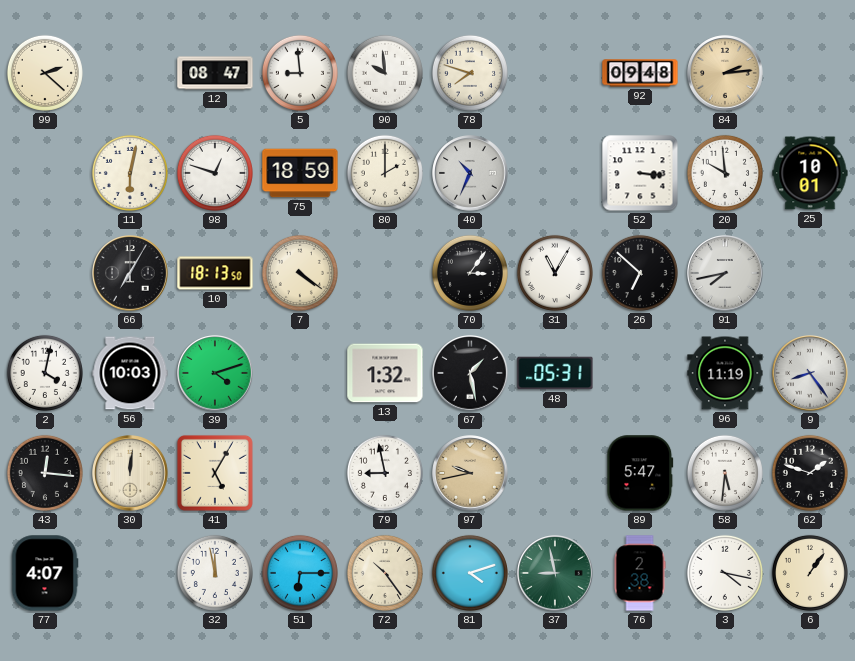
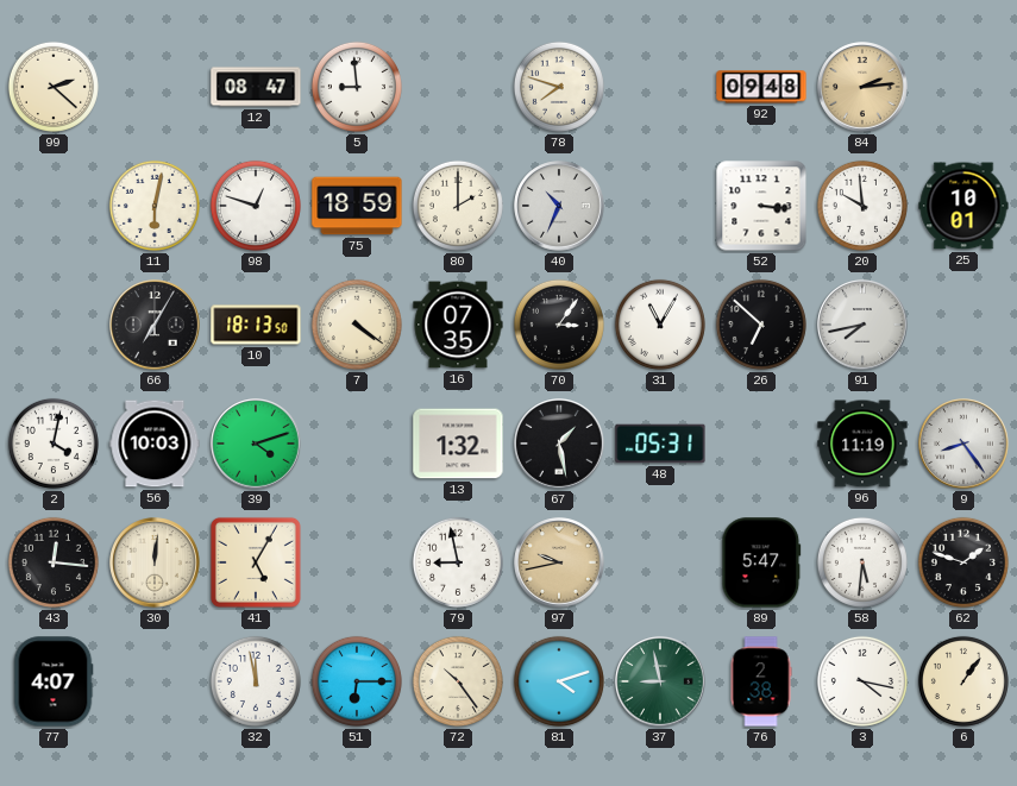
90: 9:59 -> none
16: none -> 07:35
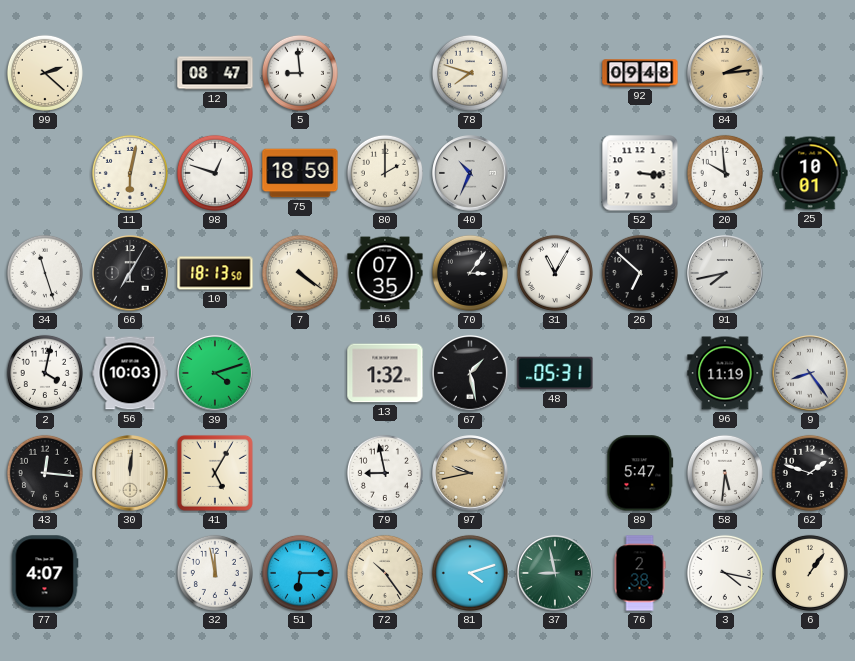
34: none -> 11:27
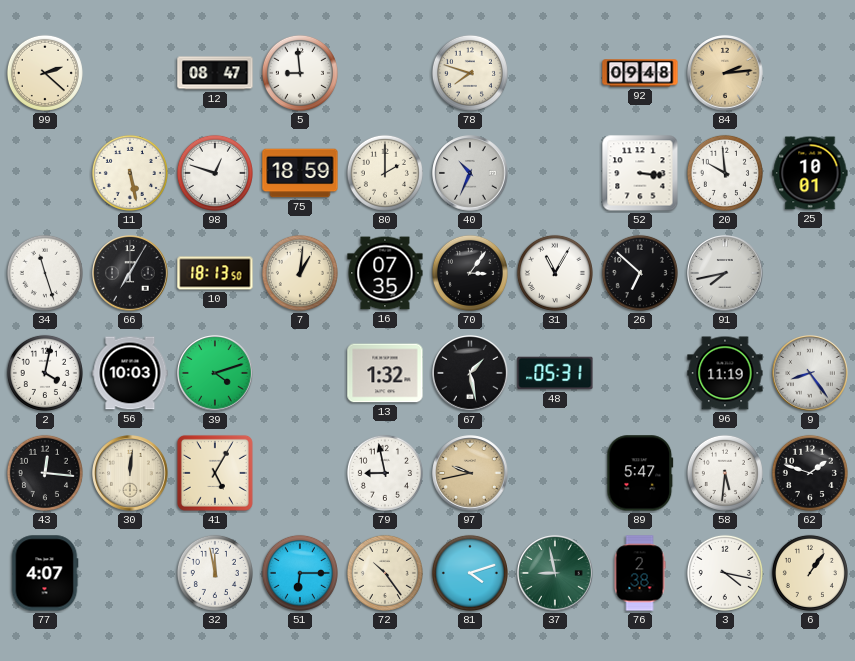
11: 6:02 -> 5:28
7: 4:21 -> 1:01
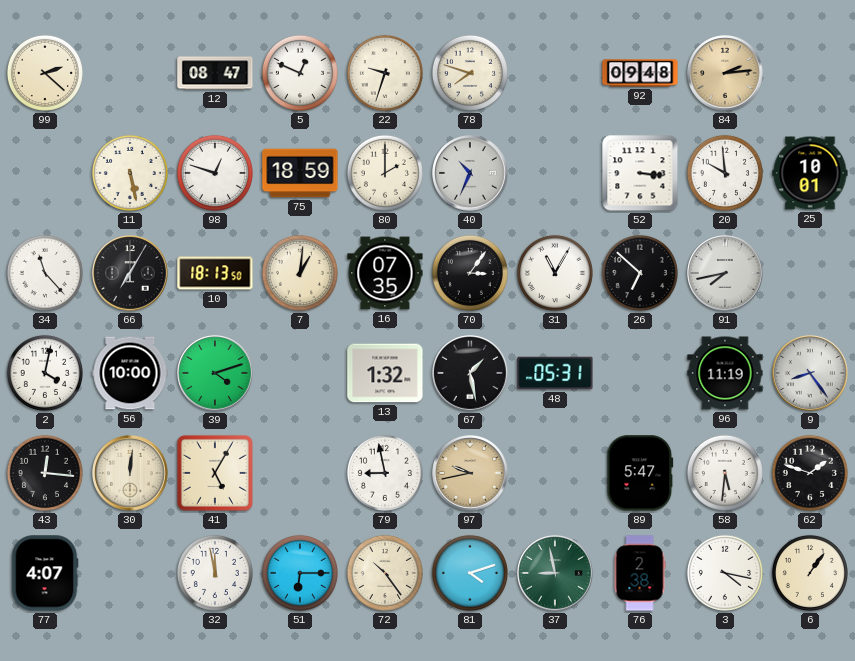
5: 8:59 -> 12:49
22: none -> 9:33
34: 11:27 -> 11:23
56: 10:03 -> 10:00
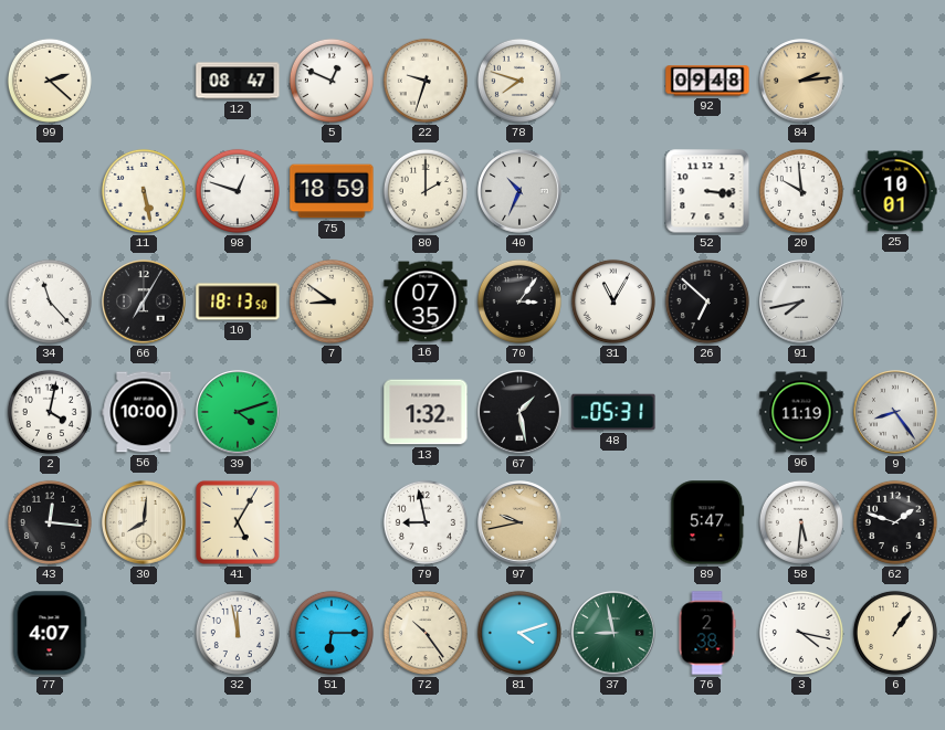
7: 1:01 -> 8:51
30: 12:01 -> 8:01
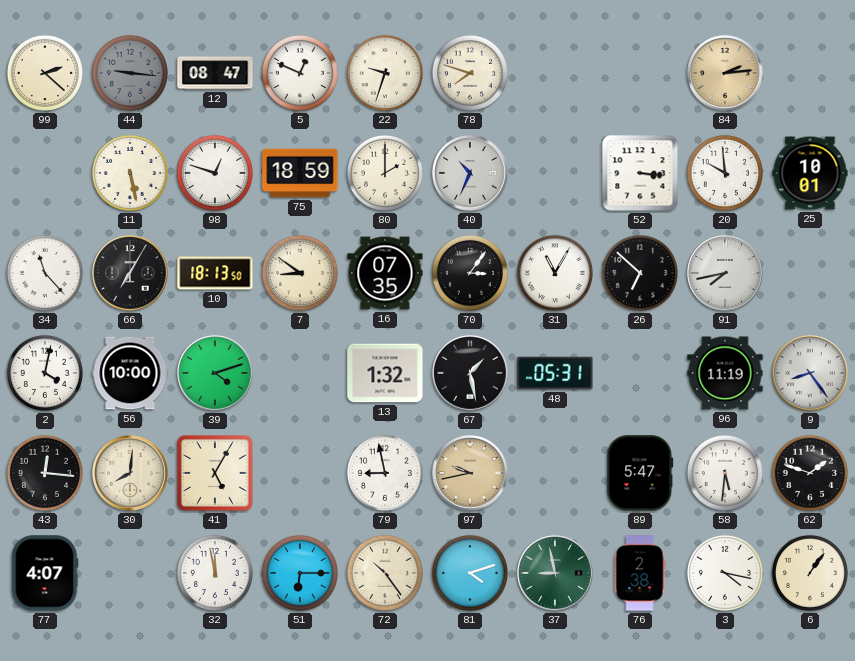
44: none -> 9:16
92: 09:48 -> none
